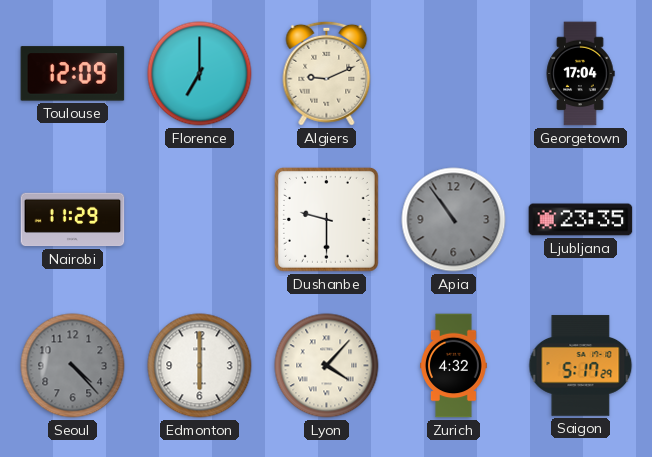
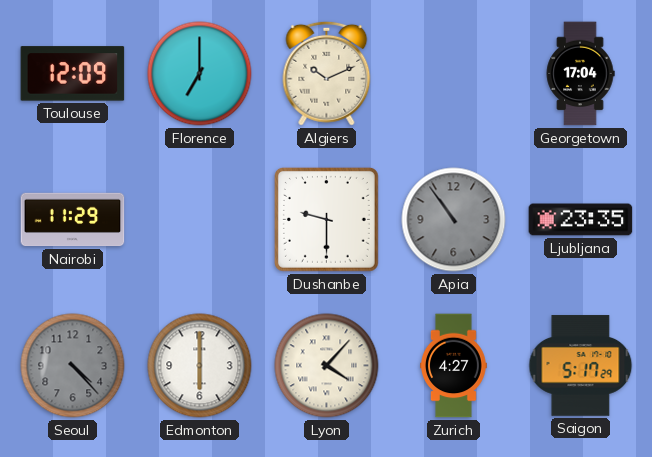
Algiers: 9:11 -> 10:11
Zurich: 4:32 -> 4:27
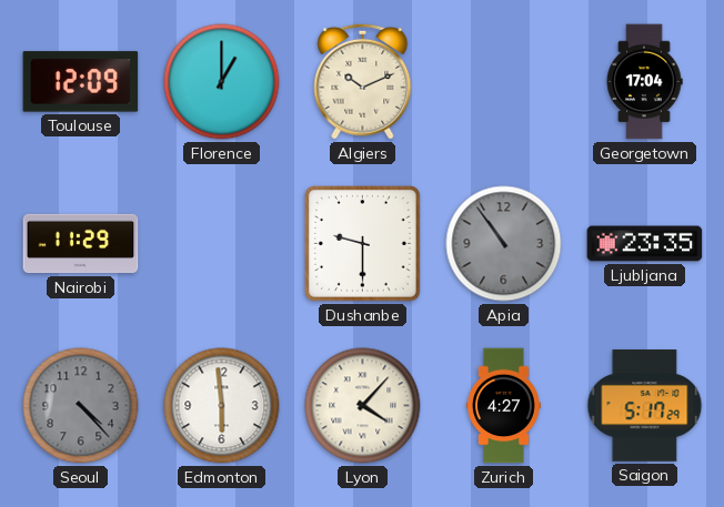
Florence: 7:00 -> 1:00
Edmonton: 6:00 -> 5:59
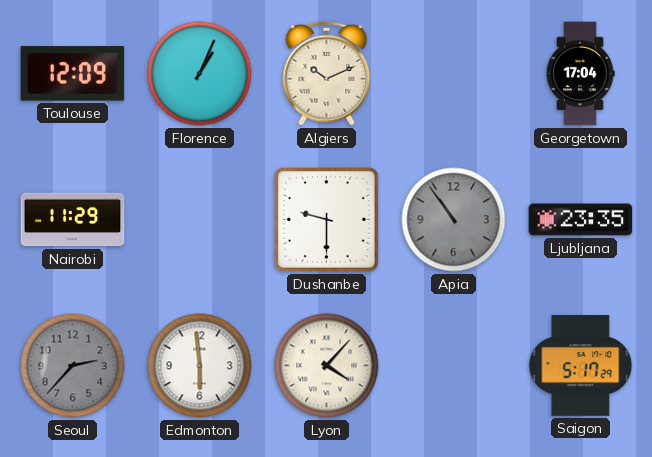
Florence: 1:00 -> 1:04
Seoul: 4:23 -> 2:37
Zurich: 4:27 -> none
